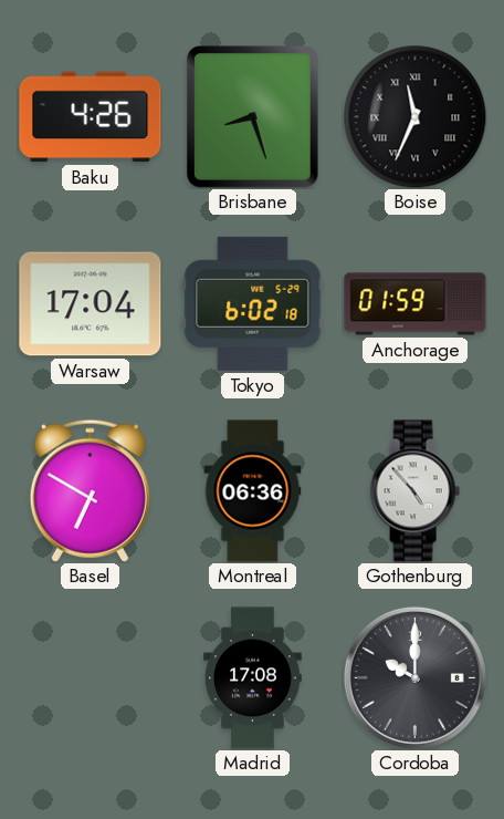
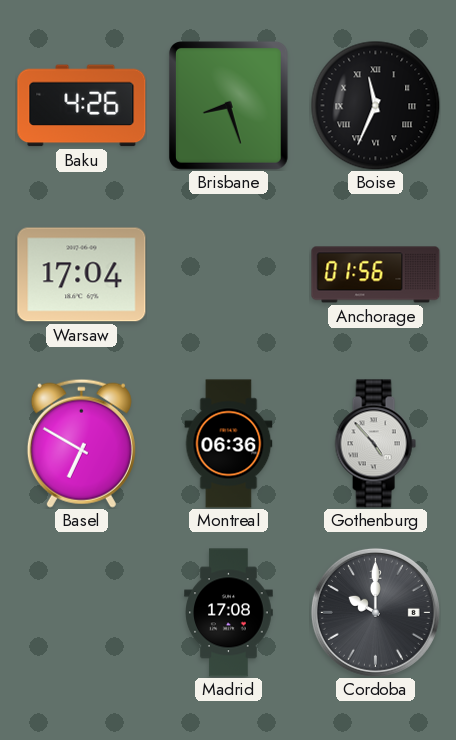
Tokyo: 6:02 -> none
Anchorage: 01:59 -> 01:56
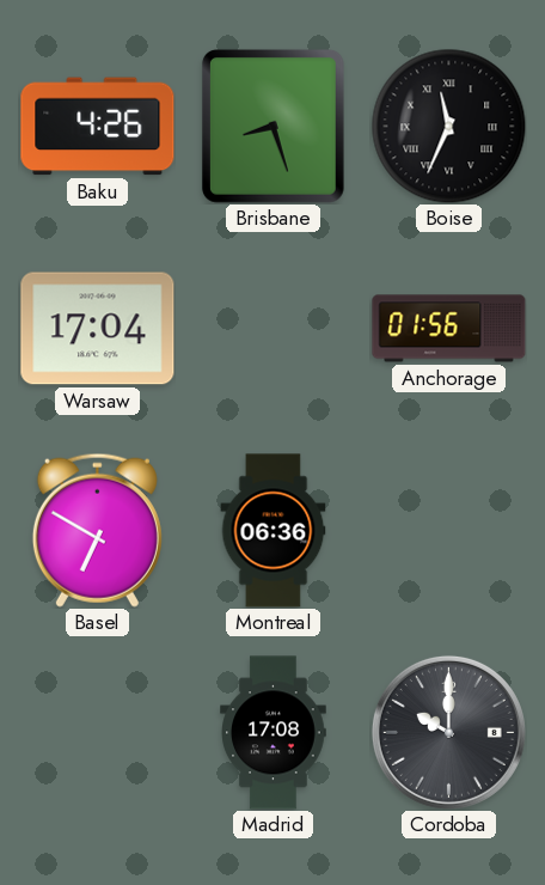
Gothenburg: 4:53 -> none
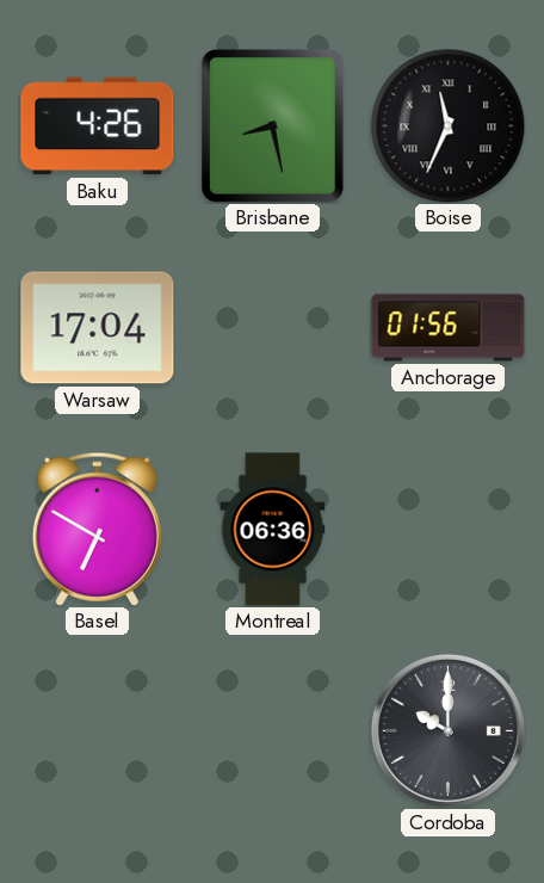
Brisbane: 8:27 -> 8:28
Madrid: 17:08 -> none
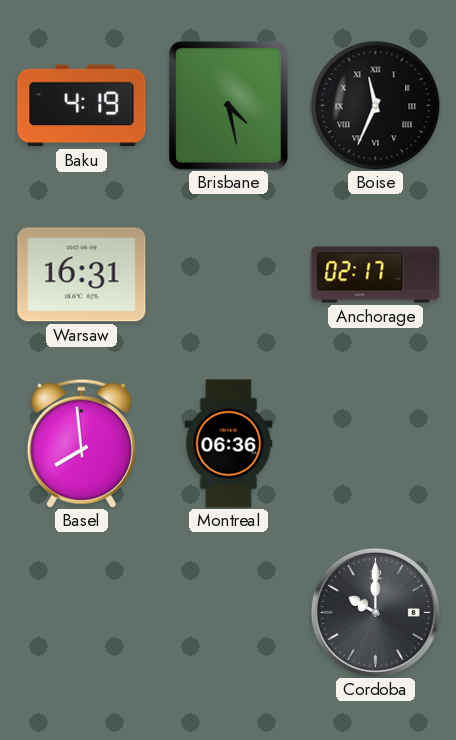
Baku: 4:26 -> 4:19
Brisbane: 8:28 -> 4:28
Warsaw: 17:04 -> 16:31
Anchorage: 01:56 -> 02:17
Basel: 6:50 -> 7:59
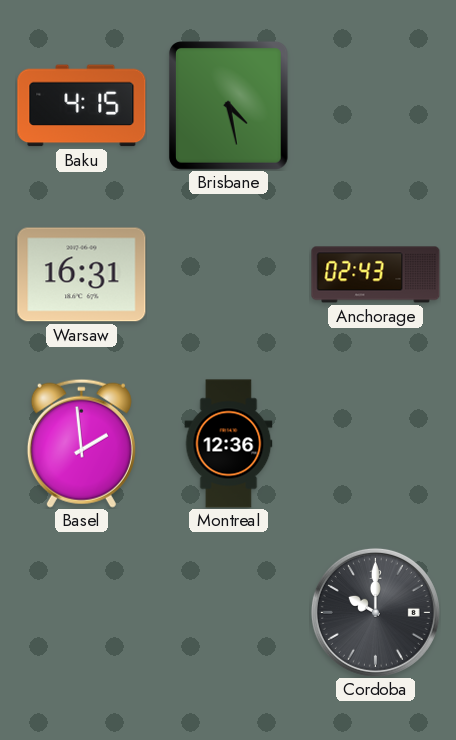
Baku: 4:19 -> 4:15
Boise: 11:34 -> none
Anchorage: 02:17 -> 02:43
Basel: 7:59 -> 1:59
Montreal: 06:36 -> 12:36
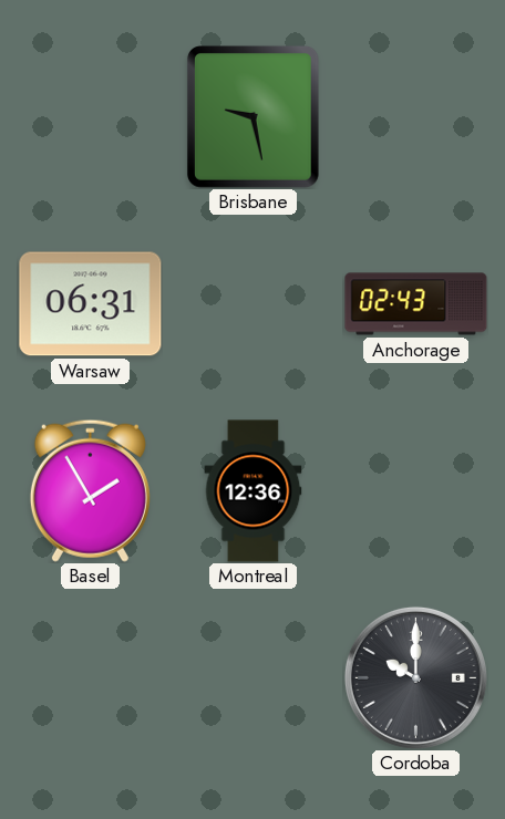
Baku: 4:15 -> none
Brisbane: 4:28 -> 9:28
Warsaw: 16:31 -> 06:31
Basel: 1:59 -> 1:55
